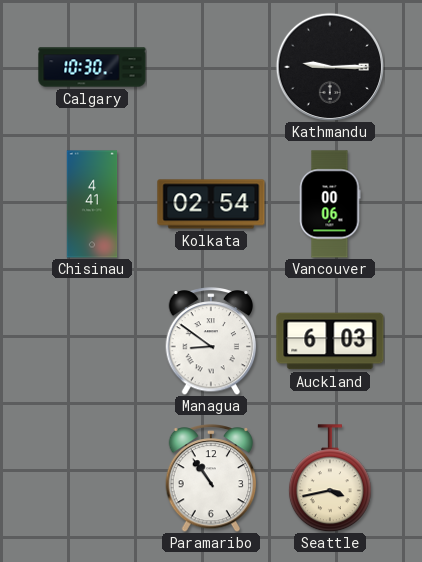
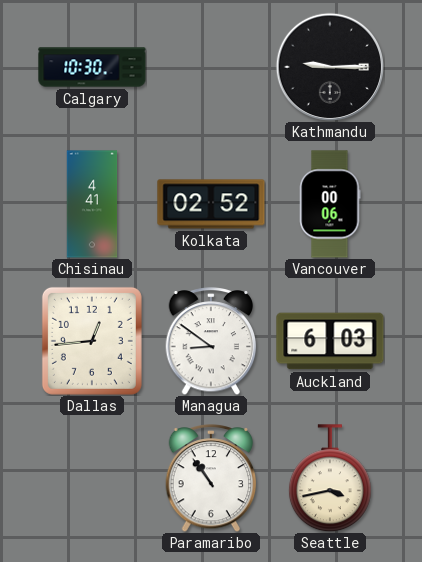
Kolkata: 02:54 -> 02:52
Dallas: none -> 12:44
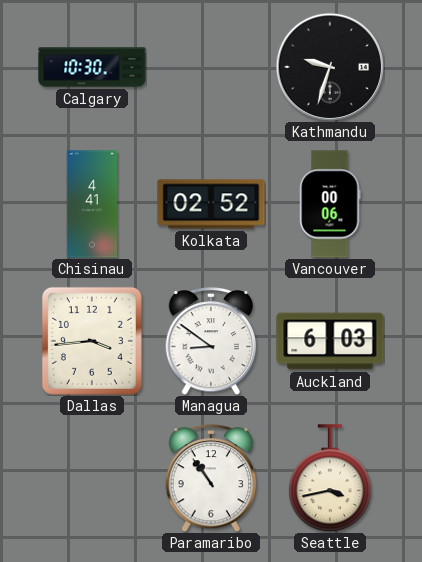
Kathmandu: 9:15 -> 9:33
Dallas: 12:44 -> 3:44
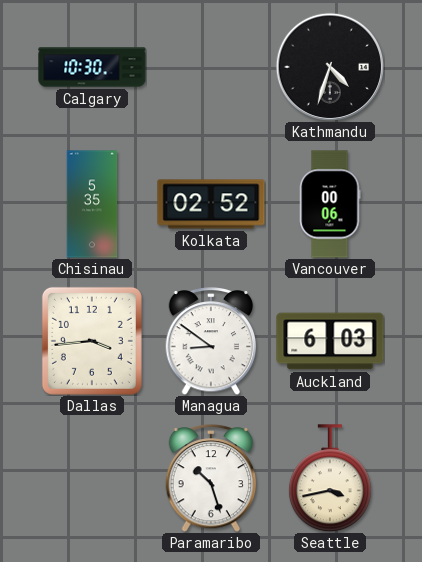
Kathmandu: 9:33 -> 4:33
Chisinau: 4:41 -> 5:35
Paramaribo: 10:54 -> 10:27
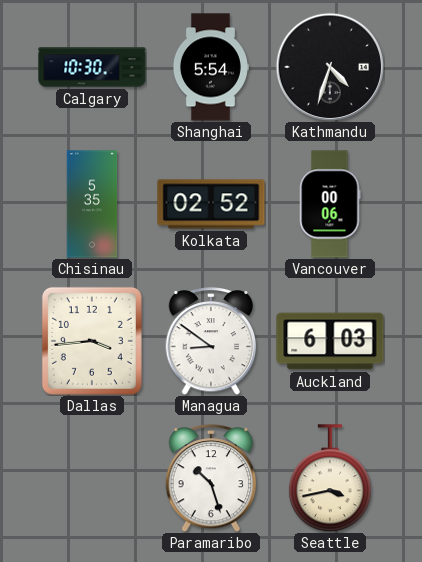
Shanghai: none -> 5:54
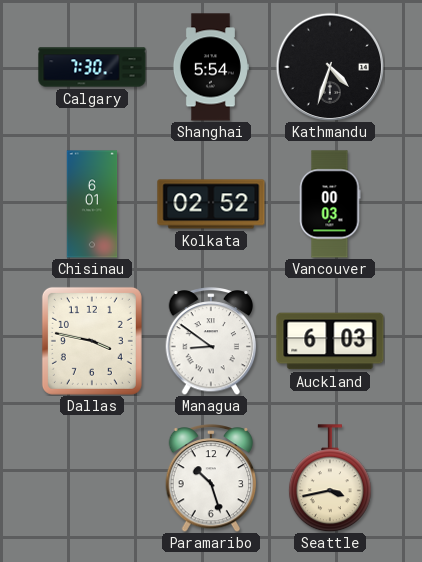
Calgary: 10:30 -> 7:30
Chisinau: 5:35 -> 6:01
Vancouver: 00:06 -> 00:03
Dallas: 3:44 -> 3:47
